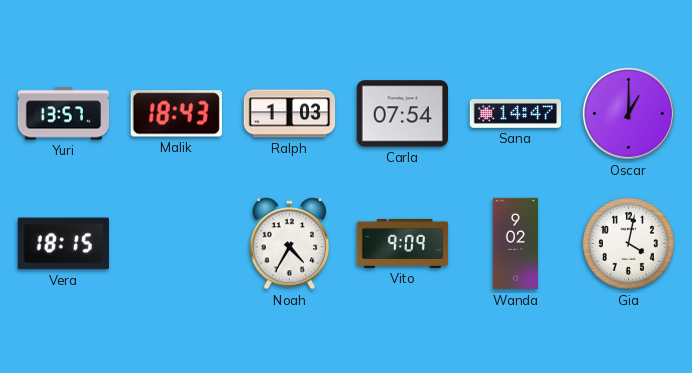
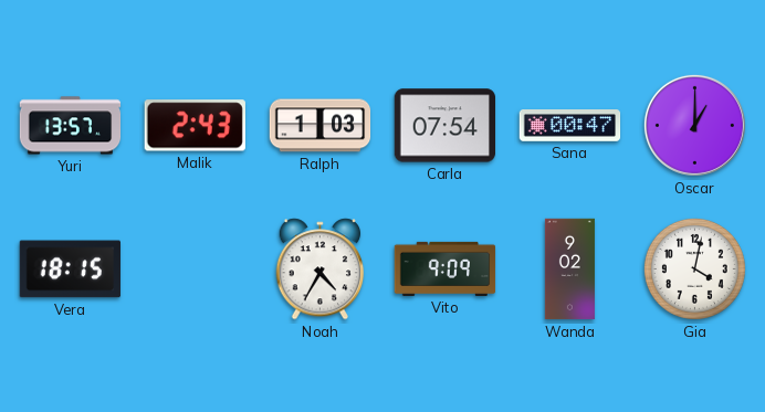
Malik: 18:43 -> 2:43
Sana: 14:47 -> 00:47
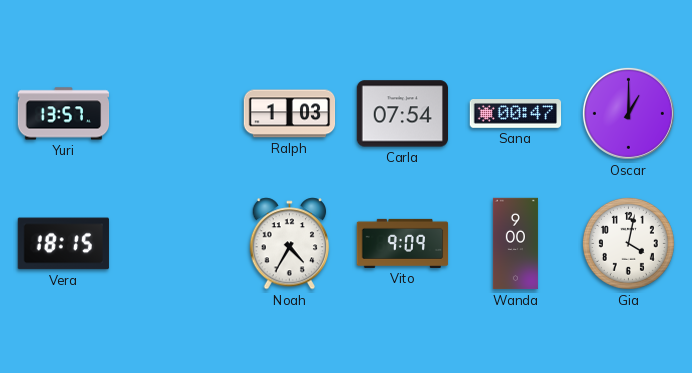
Malik: 2:43 -> none
Wanda: 9:02 -> 9:00
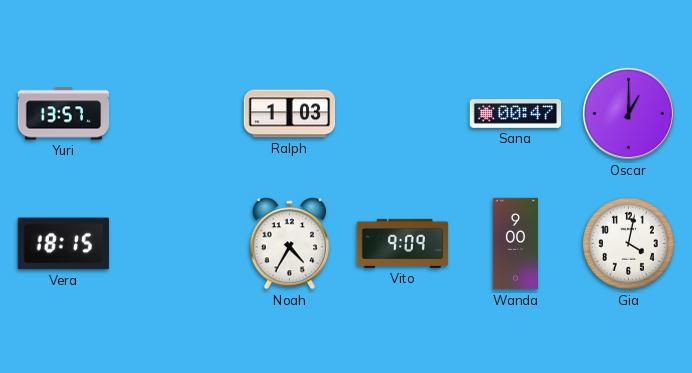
Carla: 07:54 -> none
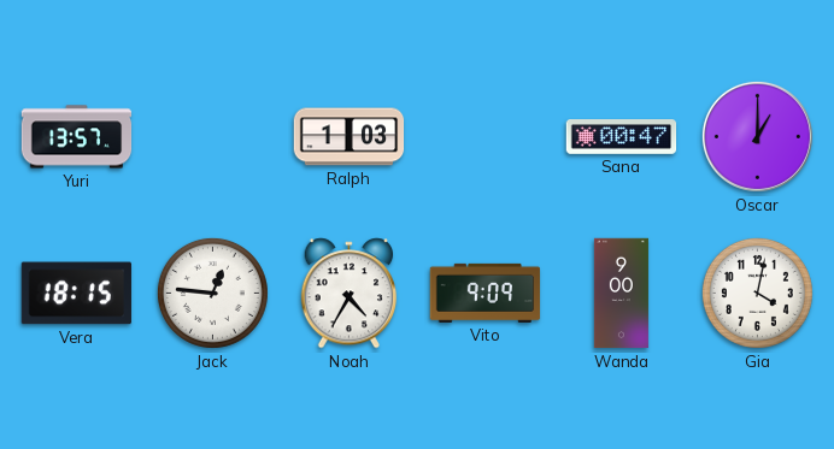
Jack: none -> 12:46
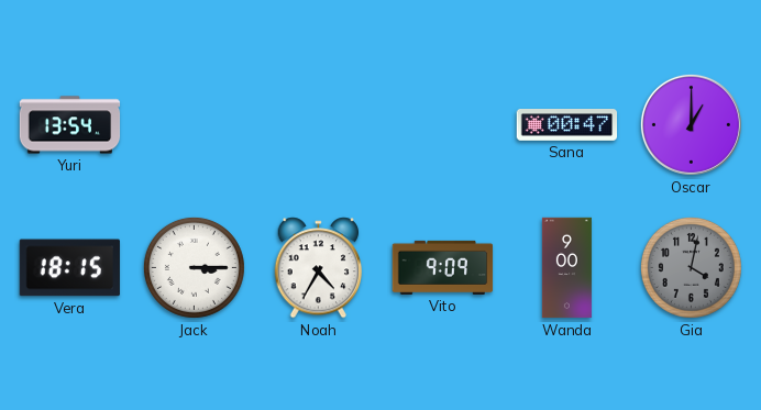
Yuri: 13:57 -> 13:54
Ralph: 1:03 -> none
Jack: 12:46 -> 3:15
Gia dial: white -> grey
